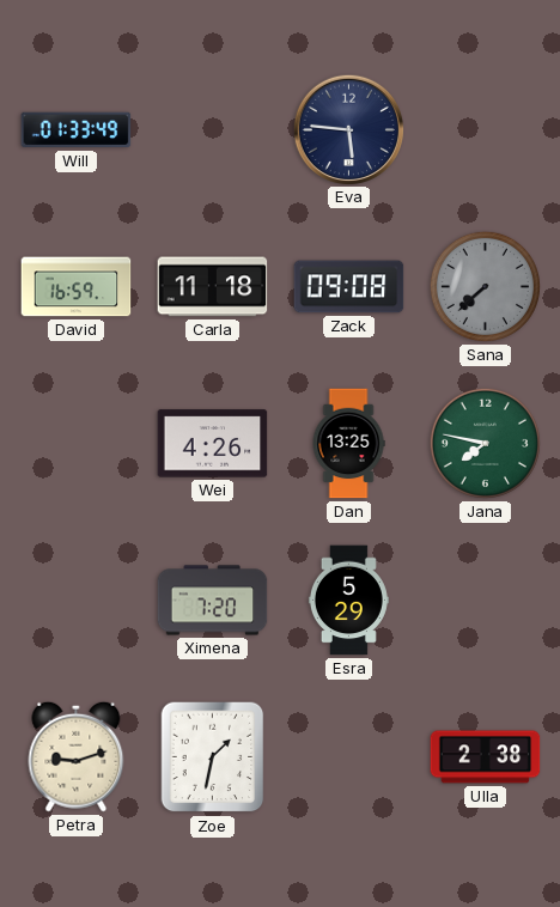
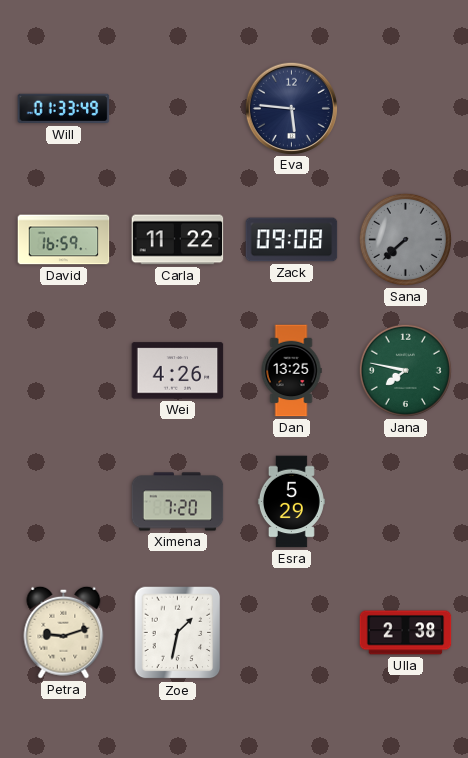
Carla: 11:18 -> 11:22
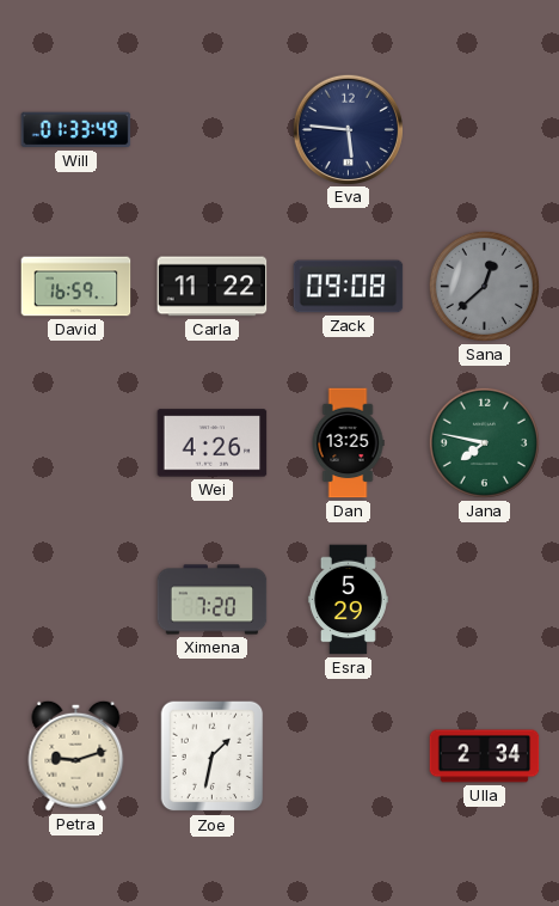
Sana: 7:38 -> 12:38
Ulla: 2:38 -> 2:34
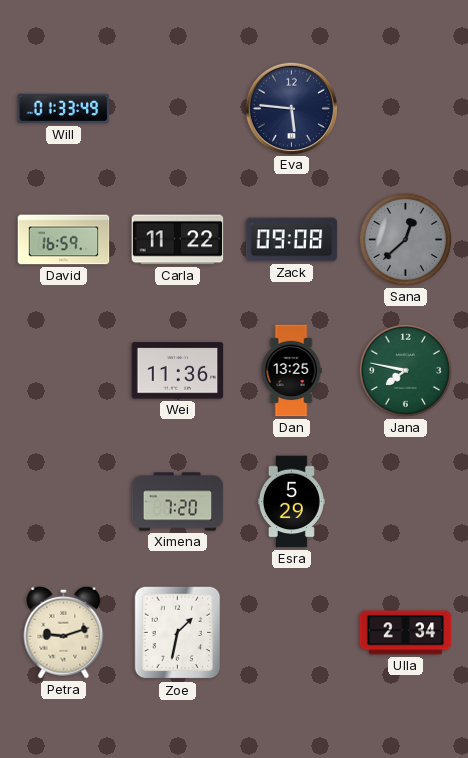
Wei: 4:26 -> 11:36
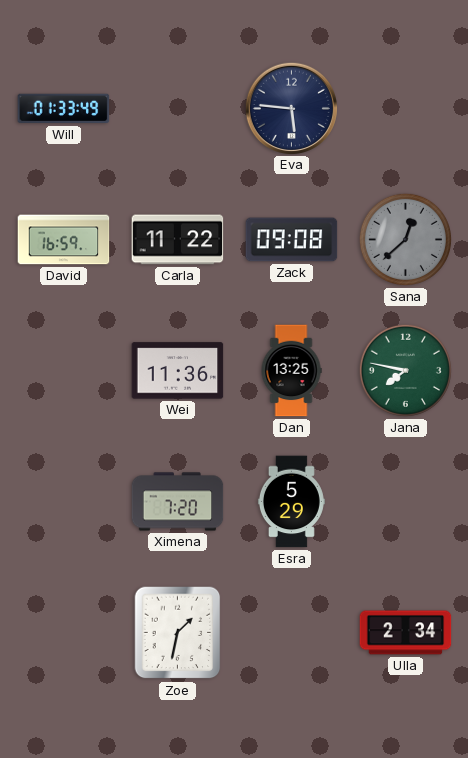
Petra: 9:12 -> none
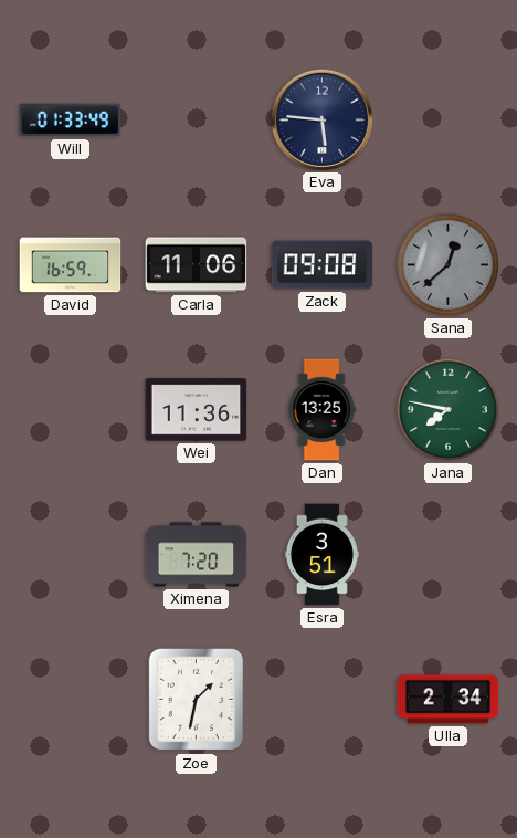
Carla: 11:22 -> 11:06
Esra: 5:29 -> 3:51
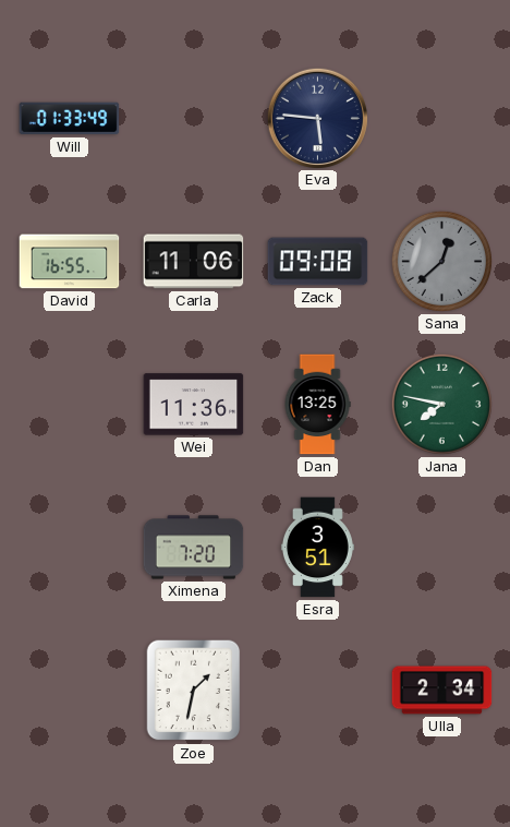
David: 16:59 -> 16:55
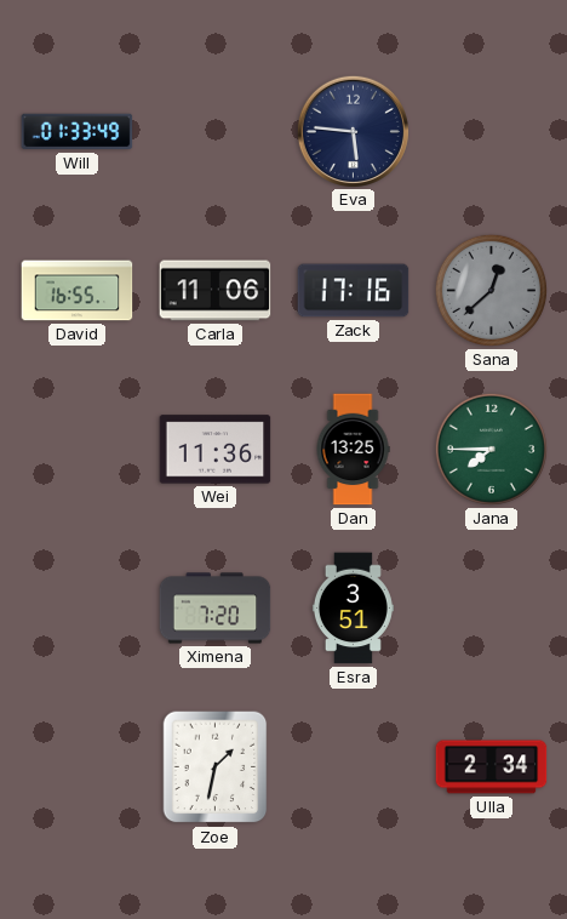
Zack: 09:08 -> 17:16
Jana: 7:47 -> 7:45
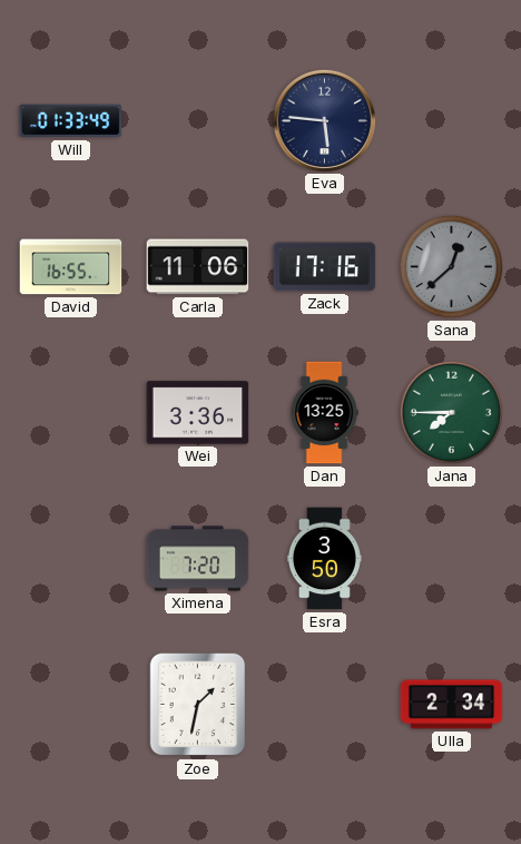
Wei: 11:36 -> 3:36
Esra: 3:51 -> 3:50
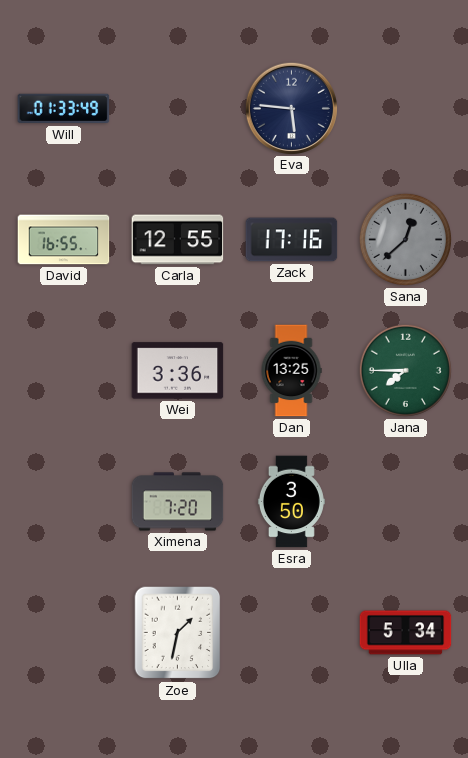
Carla: 11:06 -> 12:55
Ulla: 2:34 -> 5:34
